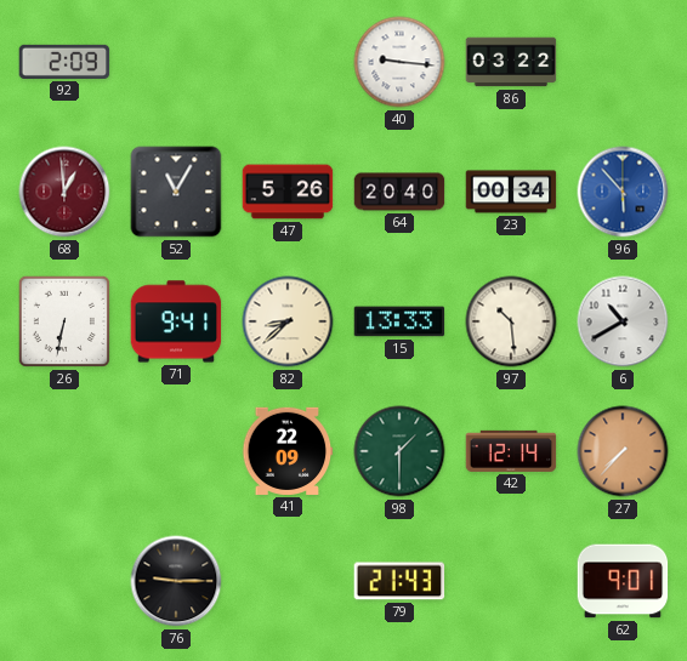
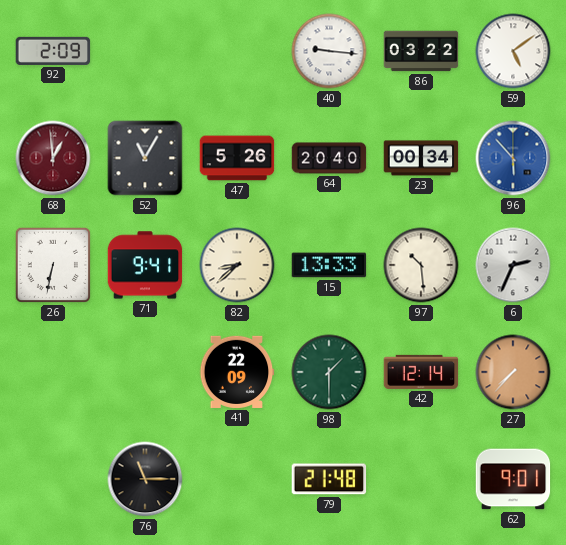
59: none -> 5:09
6: 10:40 -> 2:34
76: 9:15 -> 11:15
79: 21:43 -> 21:48
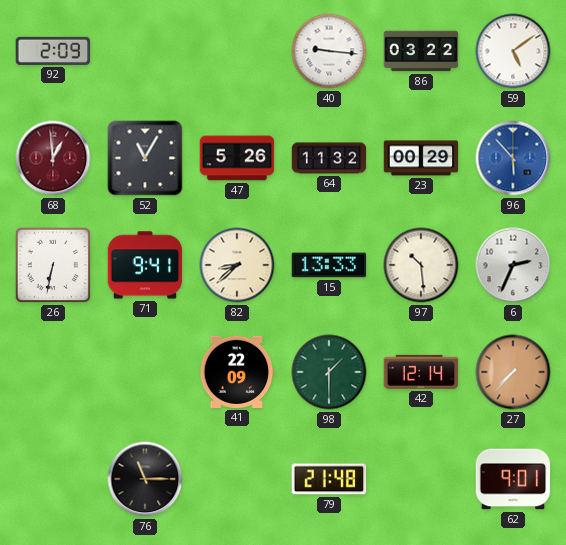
64: 20:40 -> 11:32
23: 00:34 -> 00:29
